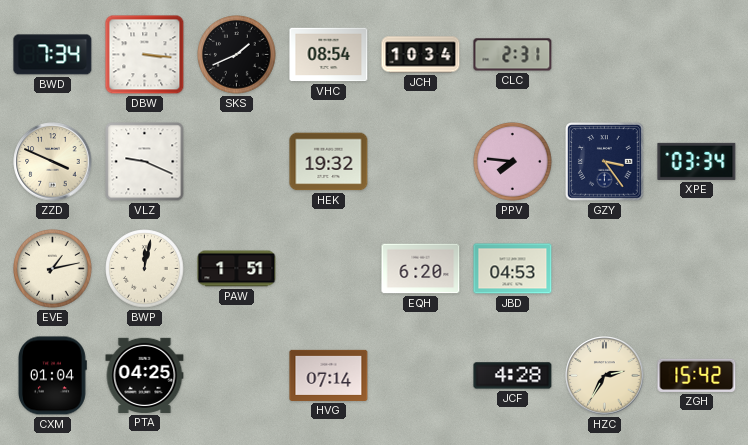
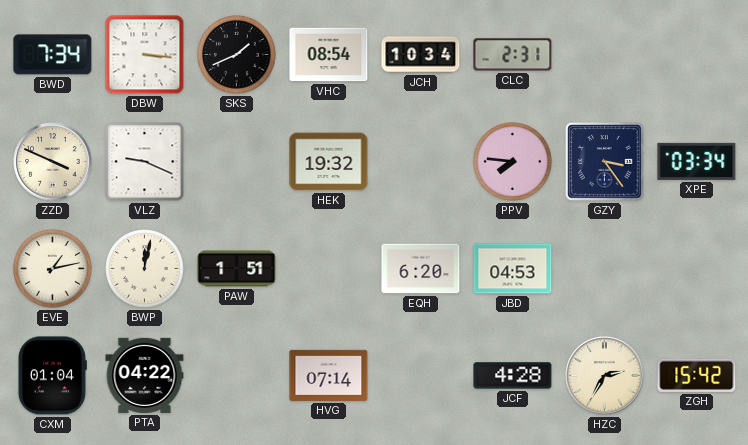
PTA: 04:25 -> 04:22
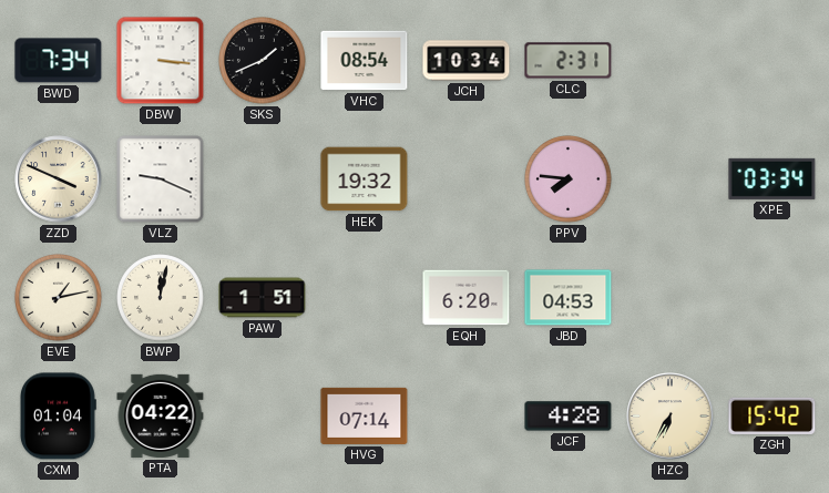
GZY: 3:24 -> none
HZC: 2:35 -> 6:35
